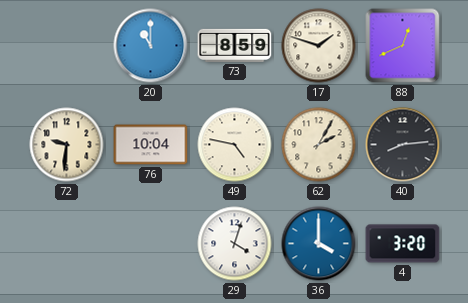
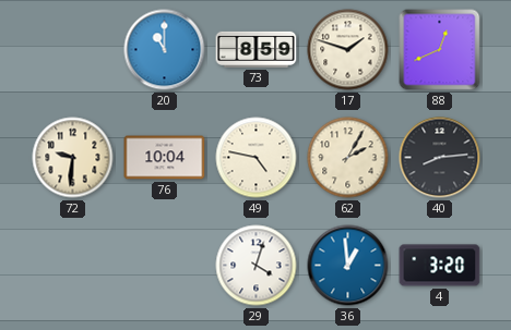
36: 4:00 -> 12:59
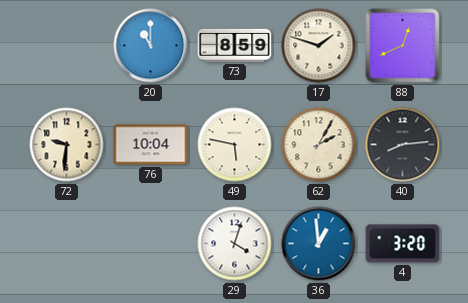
49: 4:47 -> 5:47
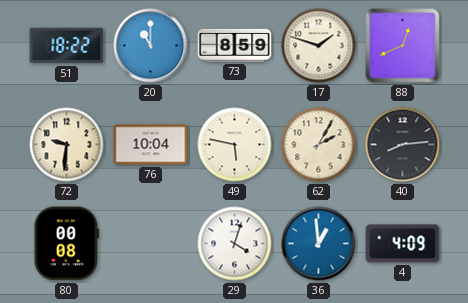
51: none -> 18:22
80: none -> 00:08
4: 3:20 -> 4:09
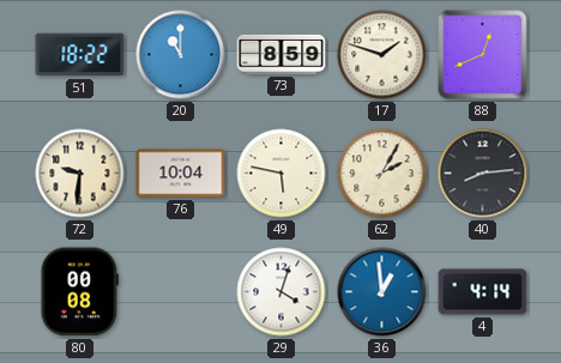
4: 4:09 -> 4:14
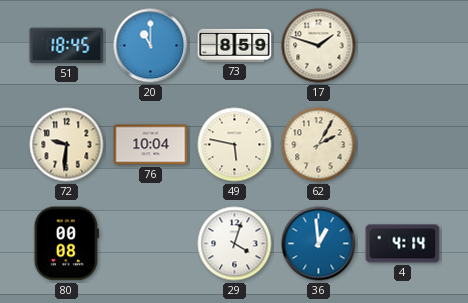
51: 18:22 -> 18:45
88: 12:41 -> none
40: 8:14 -> none
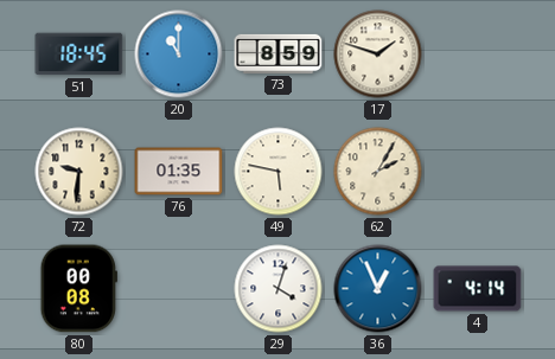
76: 10:04 -> 01:35
36: 12:59 -> 12:56
